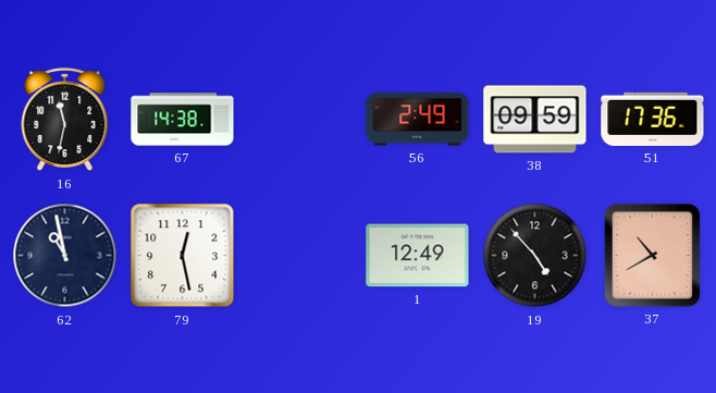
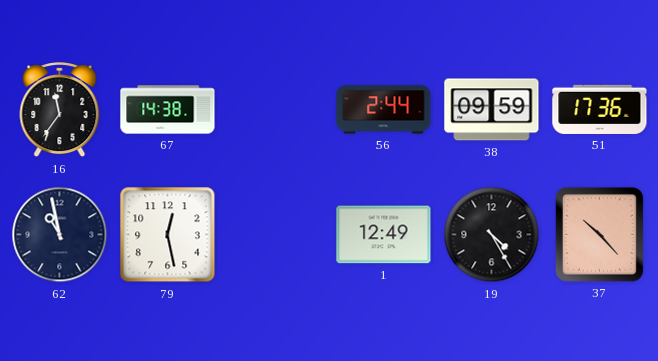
16: 11:32 -> 11:36
56: 2:49 -> 2:44
19: 4:53 -> 4:25
37: 10:40 -> 10:23
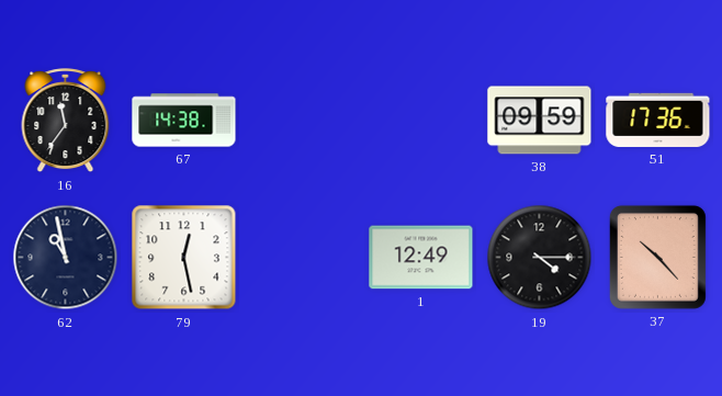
56: 2:44 -> none
19: 4:25 -> 4:15
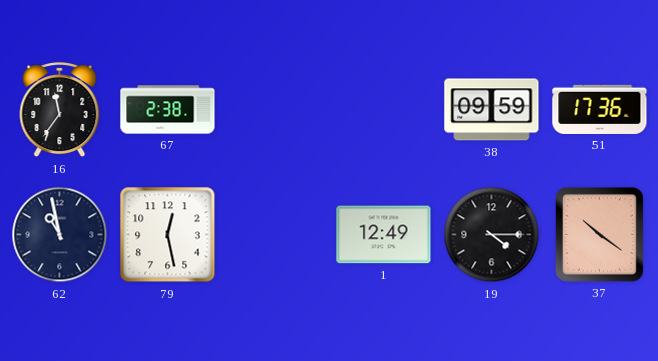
67: 14:38 -> 2:38
37: 10:23 -> 10:21
